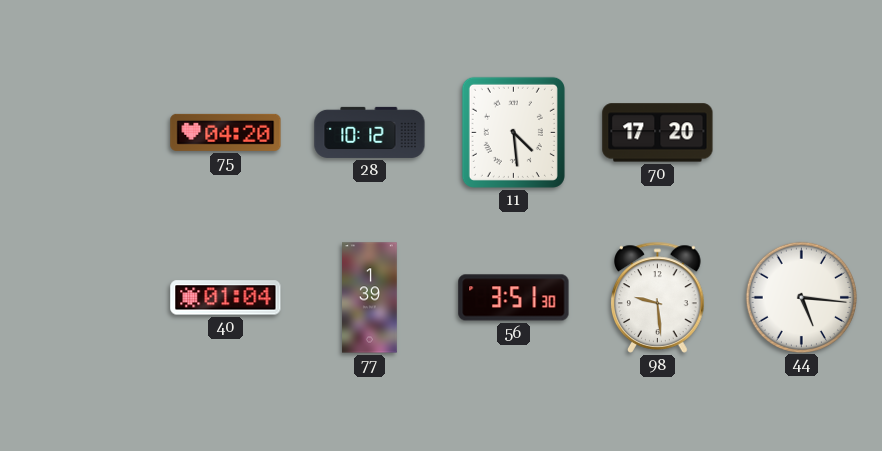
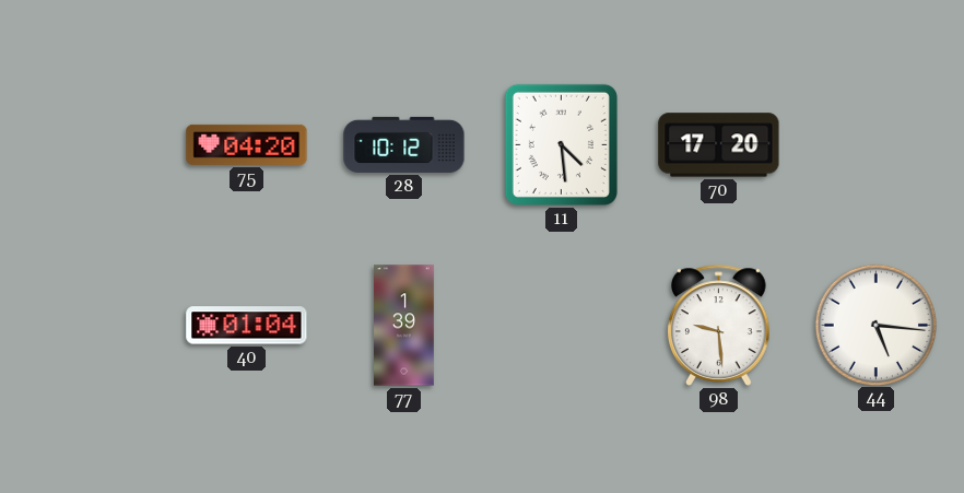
56: 3:51 -> none
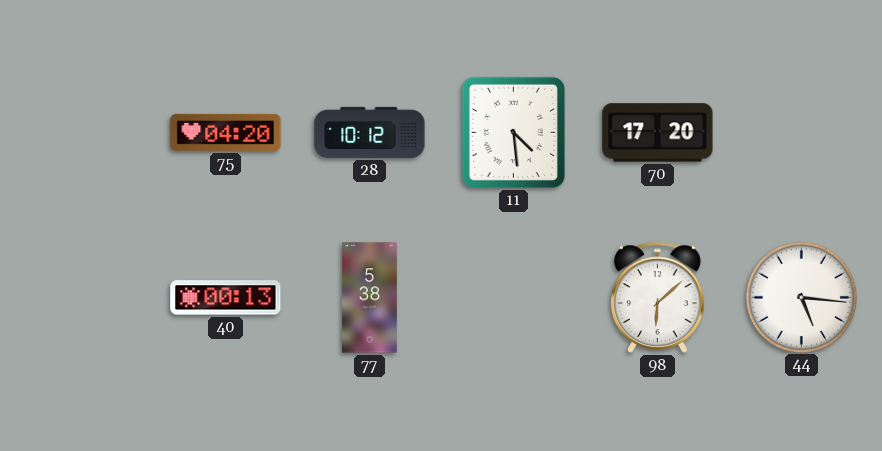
40: 01:04 -> 00:13
77: 1:39 -> 5:38
98: 9:29 -> 6:08
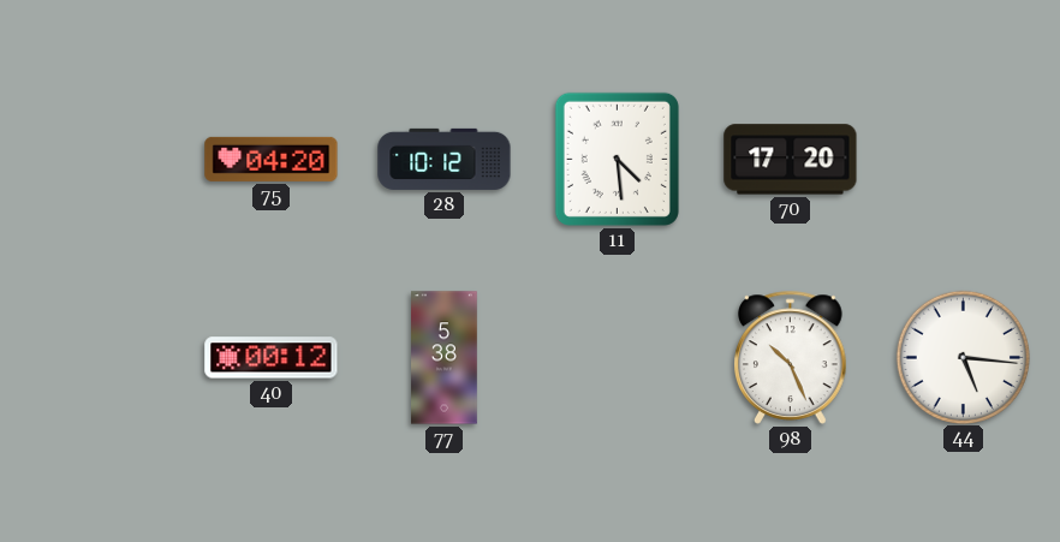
40: 00:13 -> 00:12
98: 6:08 -> 10:26
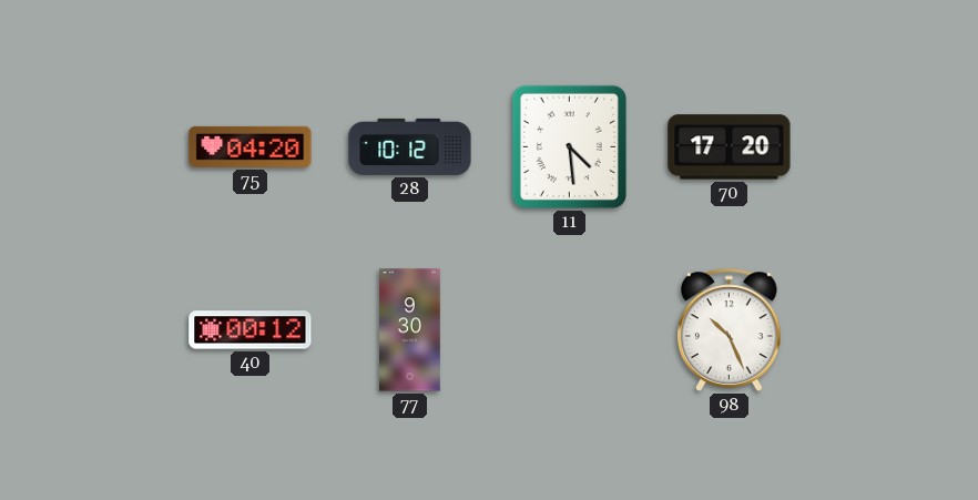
77: 5:38 -> 9:30
44: 5:16 -> none
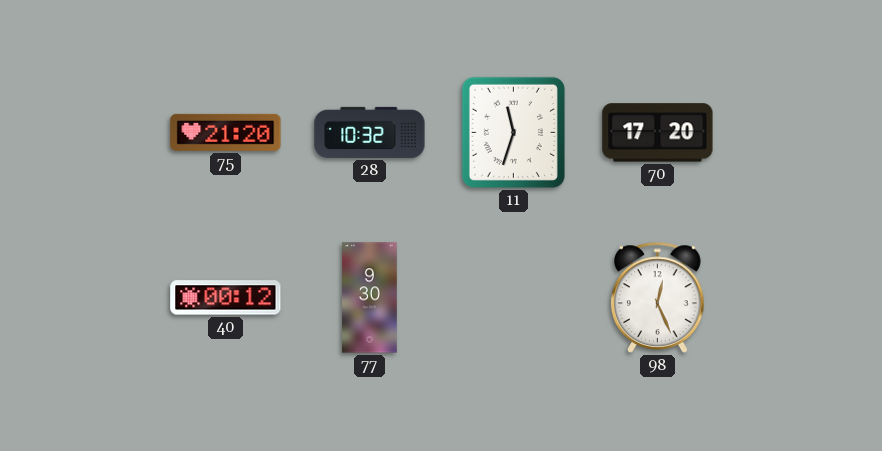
75: 04:20 -> 21:20
28: 10:12 -> 10:32
11: 4:29 -> 11:33
98: 10:26 -> 12:26
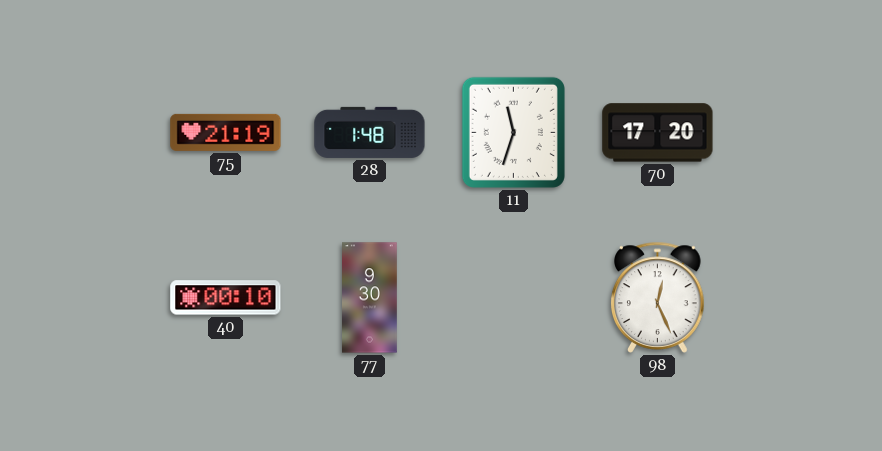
75: 21:20 -> 21:19
28: 10:32 -> 1:48
40: 00:12 -> 00:10
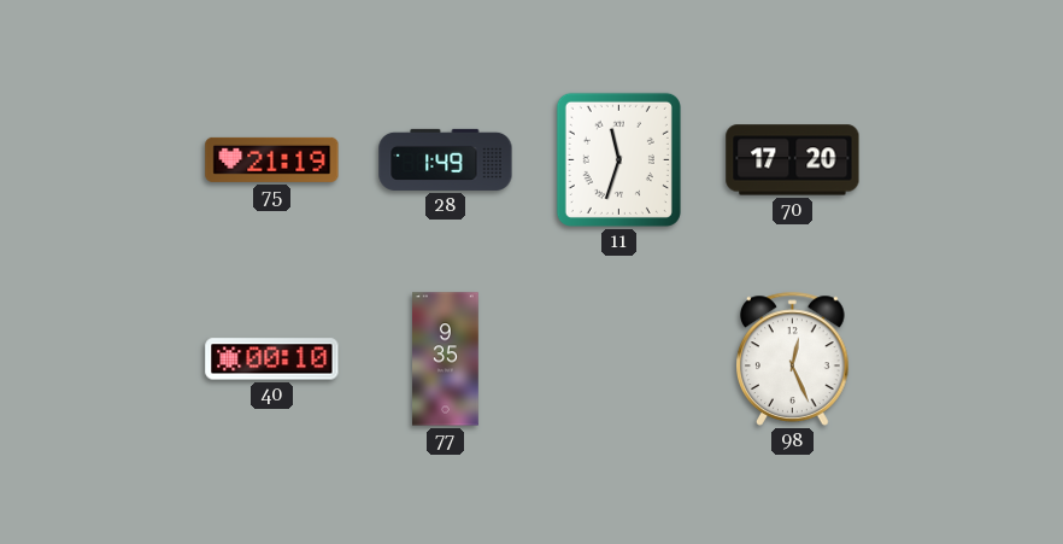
28: 1:48 -> 1:49
77: 9:30 -> 9:35
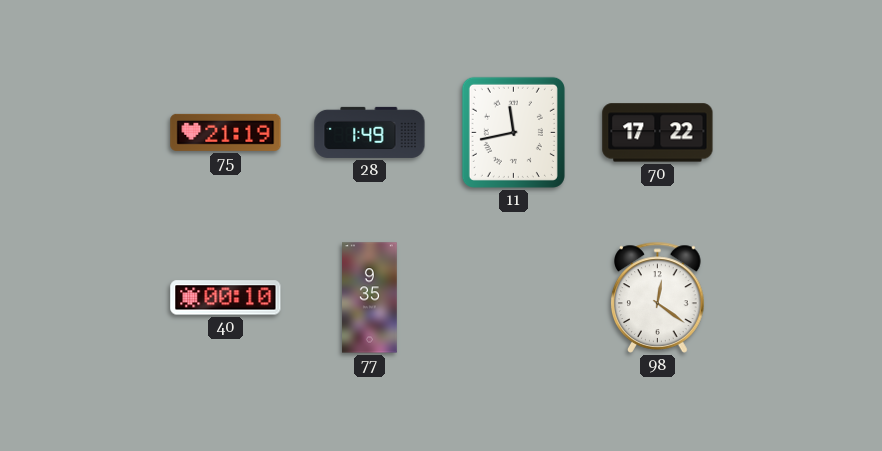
11: 11:33 -> 11:43
70: 17:20 -> 17:22
98: 12:26 -> 12:21
